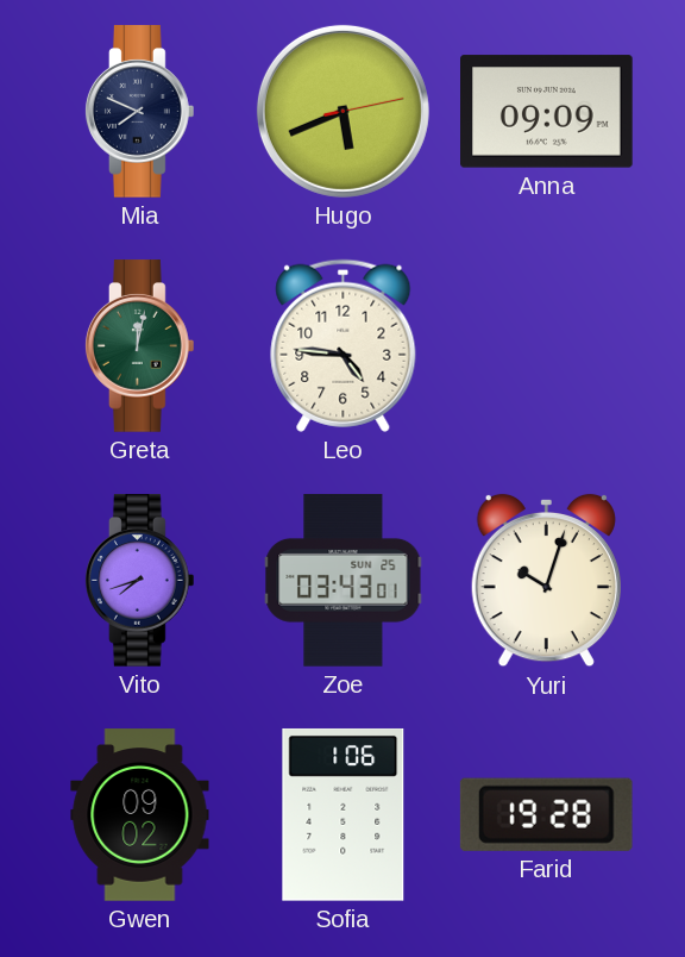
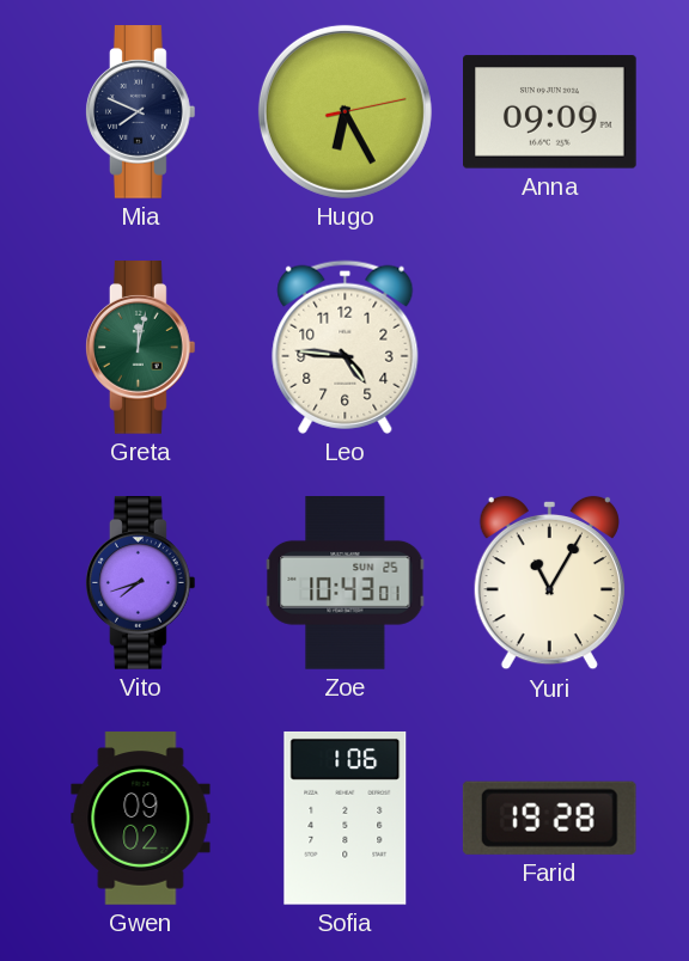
Hugo: 5:41 -> 6:25
Zoe: 03:43 -> 10:43
Yuri: 10:03 -> 11:05
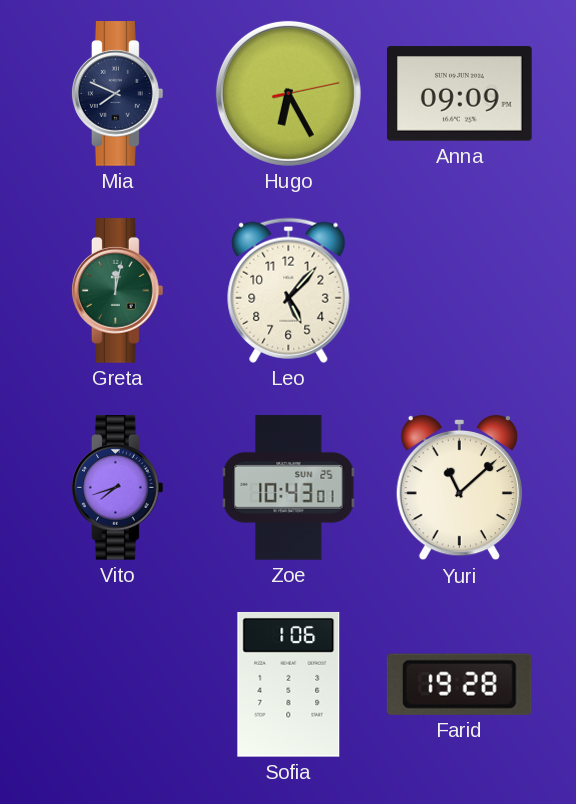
Leo: 4:46 -> 5:07
Yuri: 11:05 -> 11:08
Gwen: 09:02 -> none
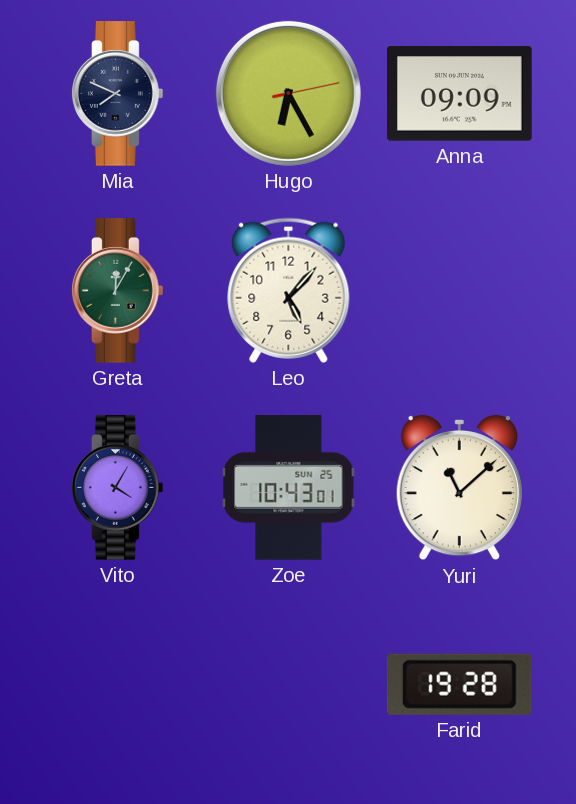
Greta: 12:02 -> 12:05
Vito: 7:42 -> 4:05
Sofia: 1:06 -> none
